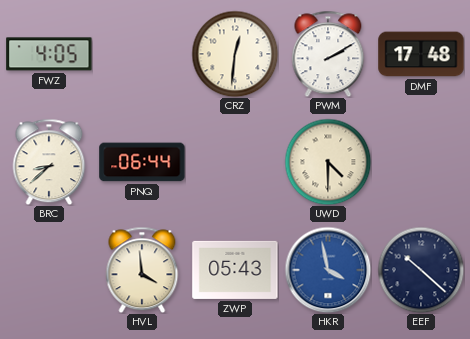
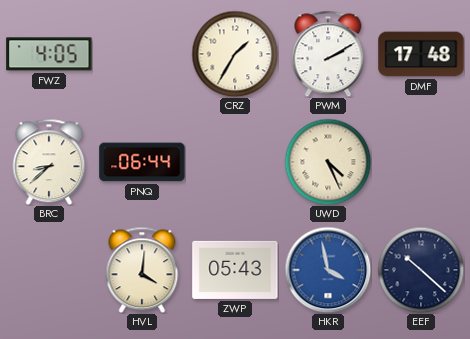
CRZ: 12:31 -> 1:35
UWD: 4:30 -> 4:26
HVL: 3:59 -> 4:01
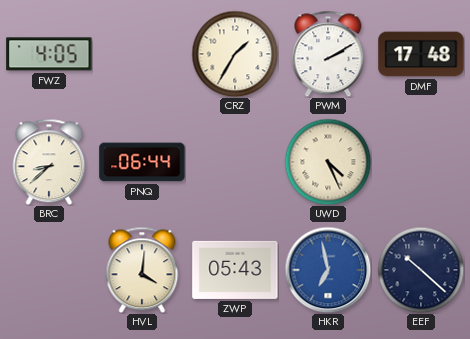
HKR: 3:58 -> 6:58
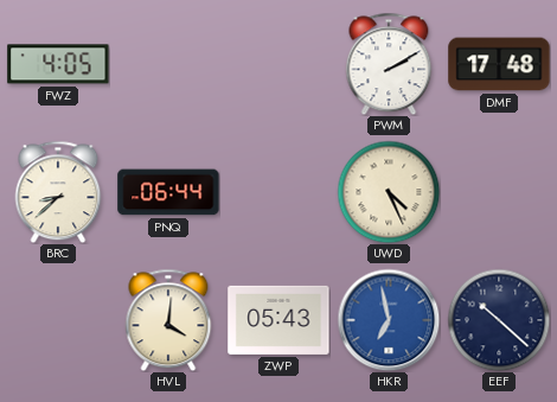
CRZ: 1:35 -> none
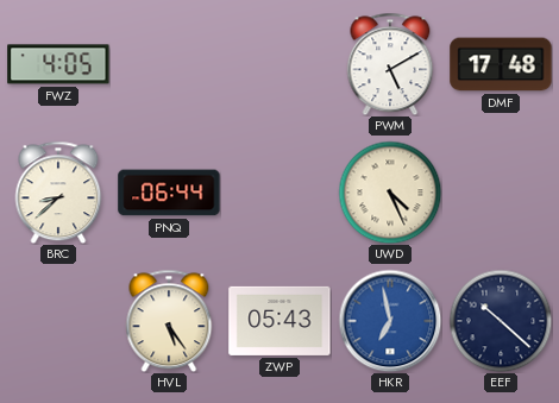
PWM: 2:10 -> 5:10
HVL: 4:01 -> 5:24
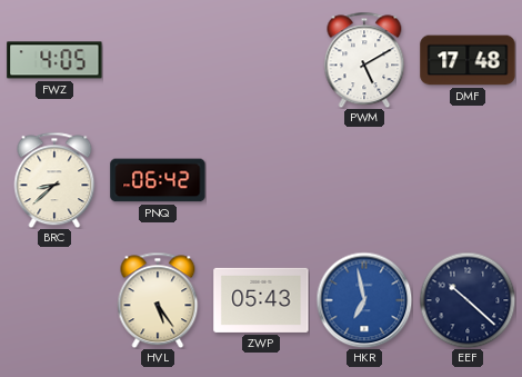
PNQ: 06:44 -> 06:42
UWD: 4:26 -> none
